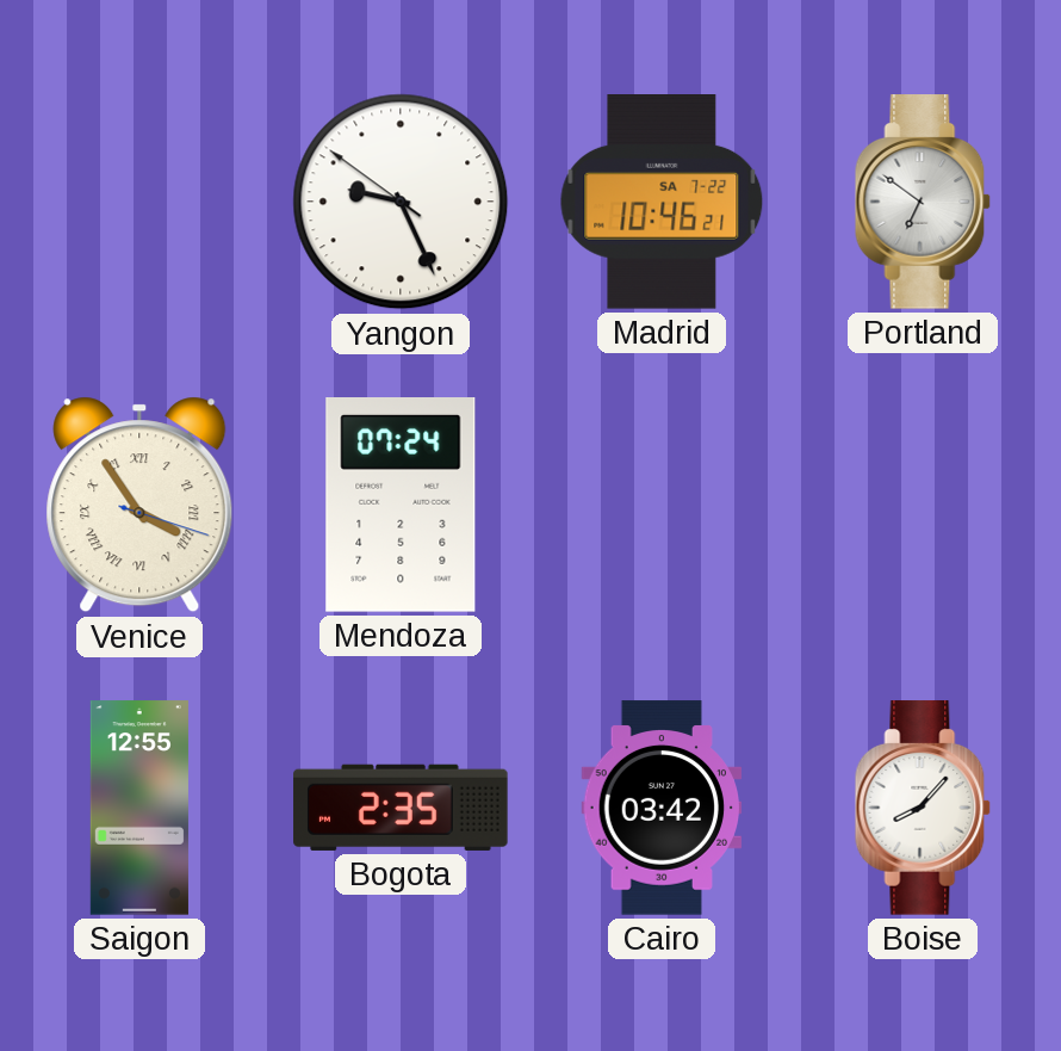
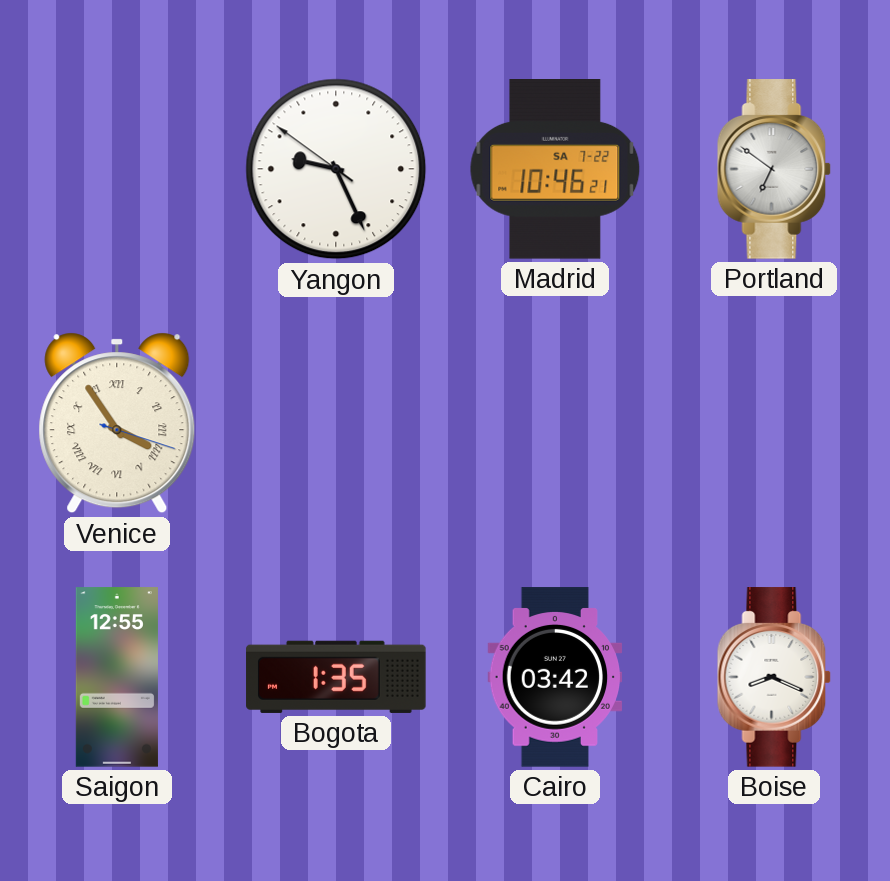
Mendoza: 07:24 -> none
Bogota: 2:35 -> 1:35
Boise: 8:07 -> 8:19
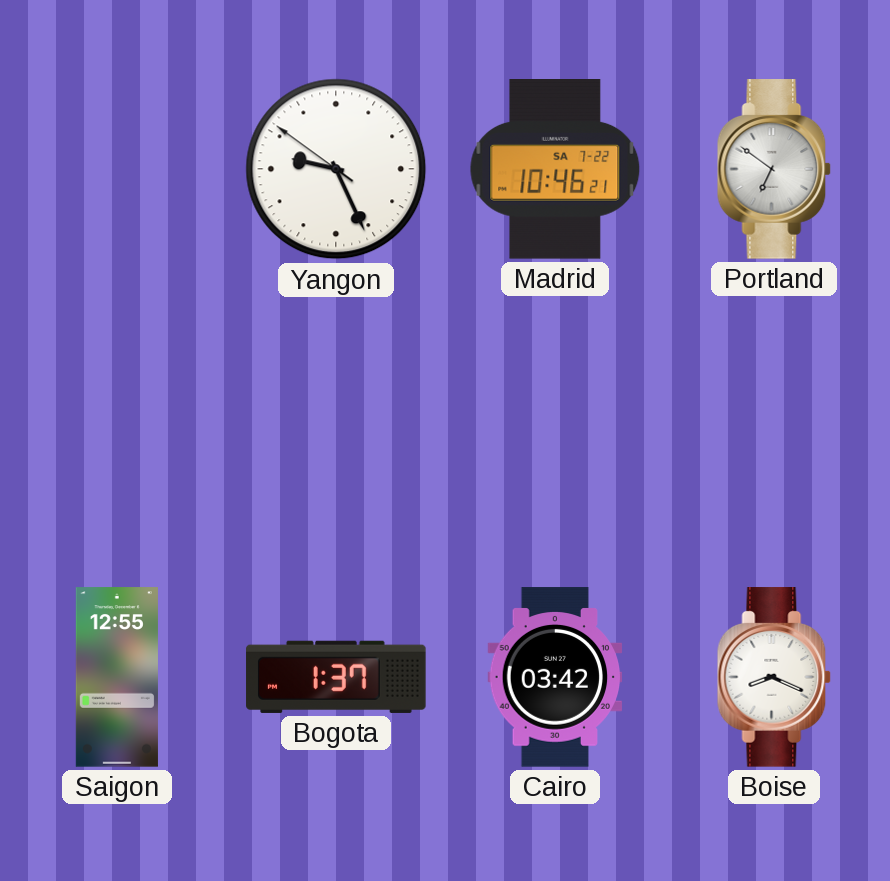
Venice: 3:54 -> none
Bogota: 1:35 -> 1:37
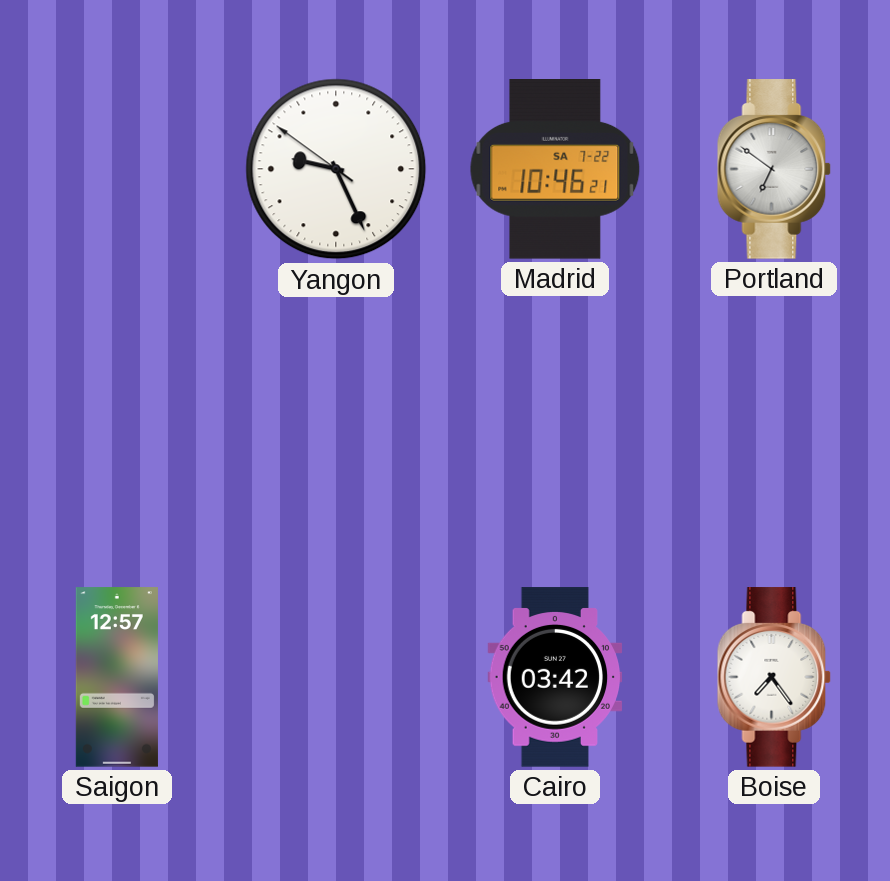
Saigon: 12:55 -> 12:57
Bogota: 1:37 -> none
Boise: 8:19 -> 7:24
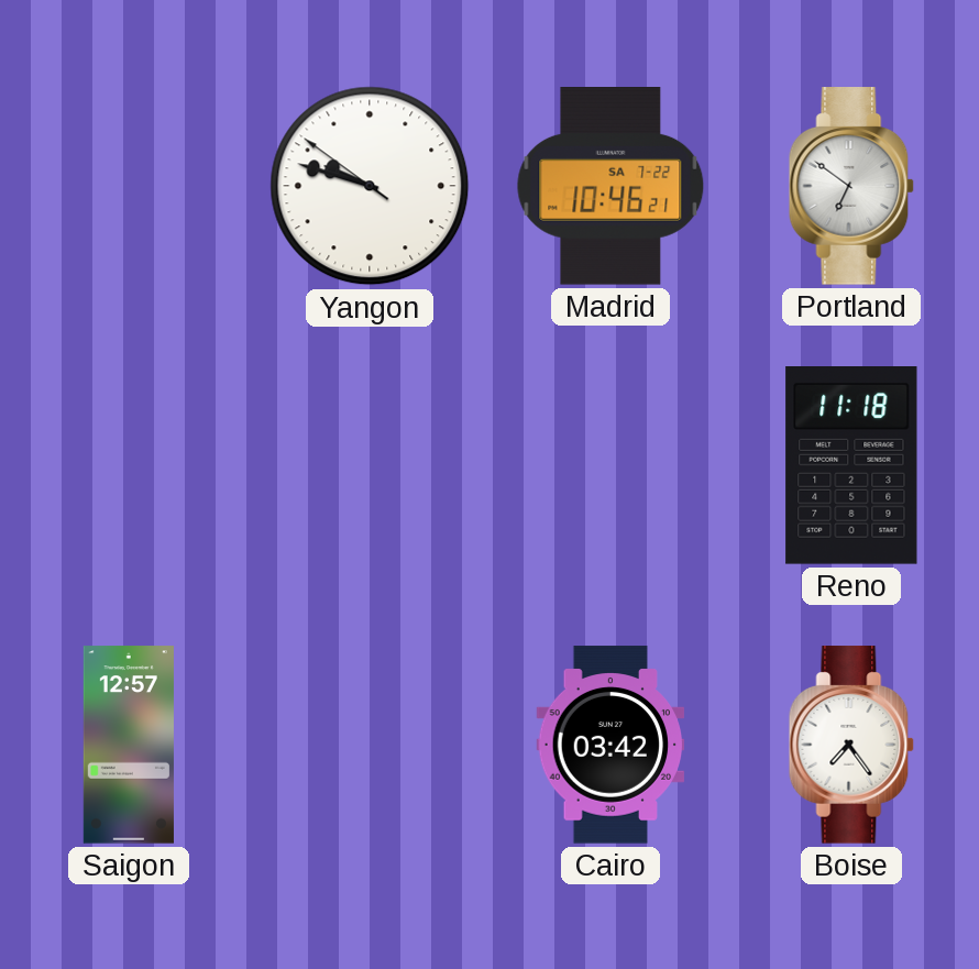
Yangon: 9:25 -> 9:47
Reno: none -> 11:18
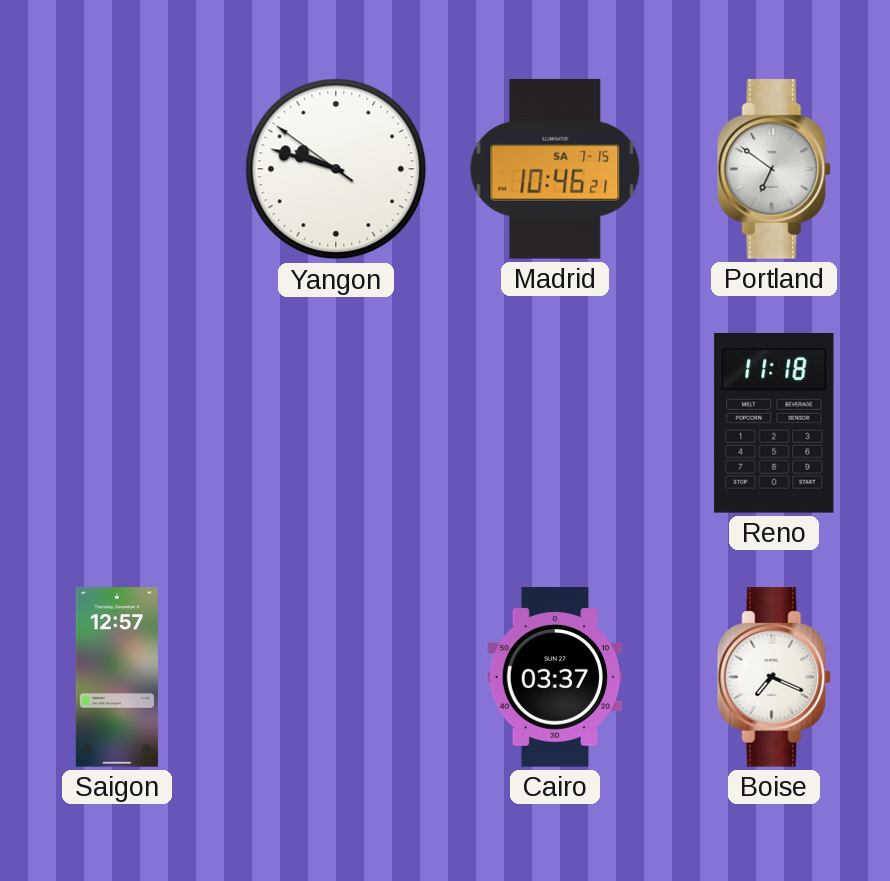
Madrid date: SA 7-22 -> SA 7-15
Cairo: 03:42 -> 03:37
Boise: 7:24 -> 7:19
